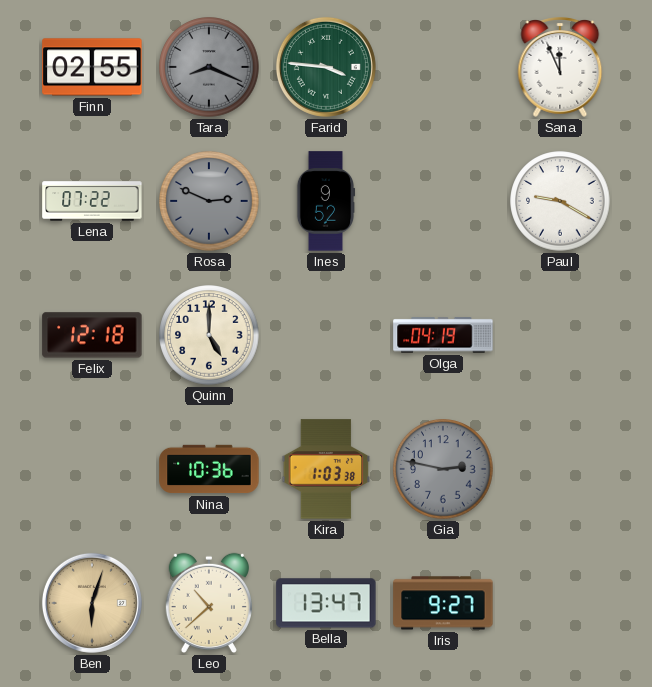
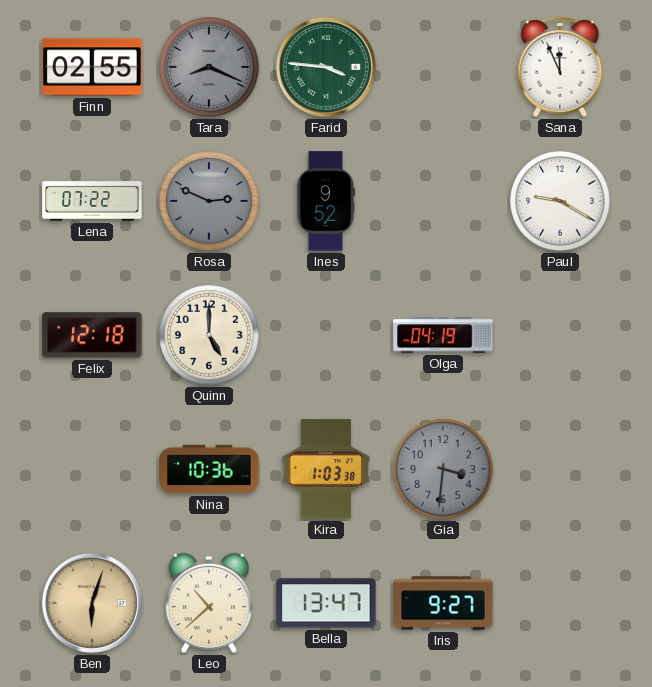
Gia: 2:47 -> 3:31
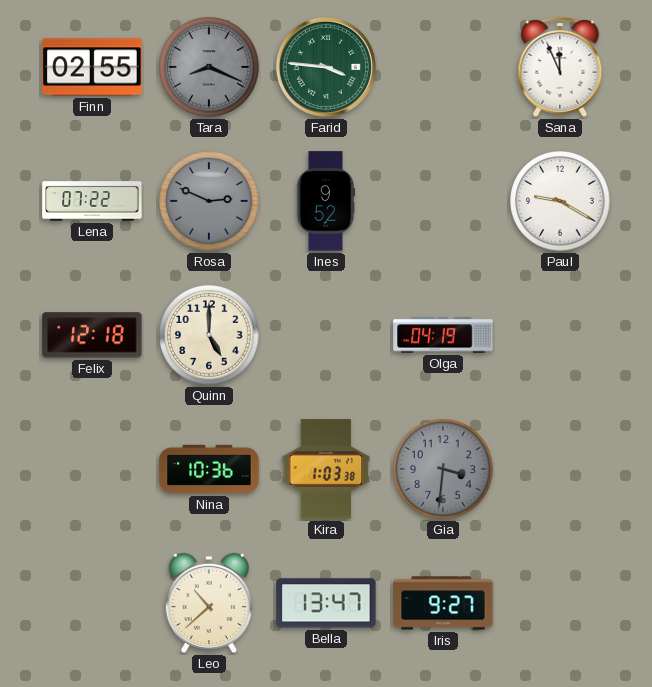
Ben: 6:03 -> none
